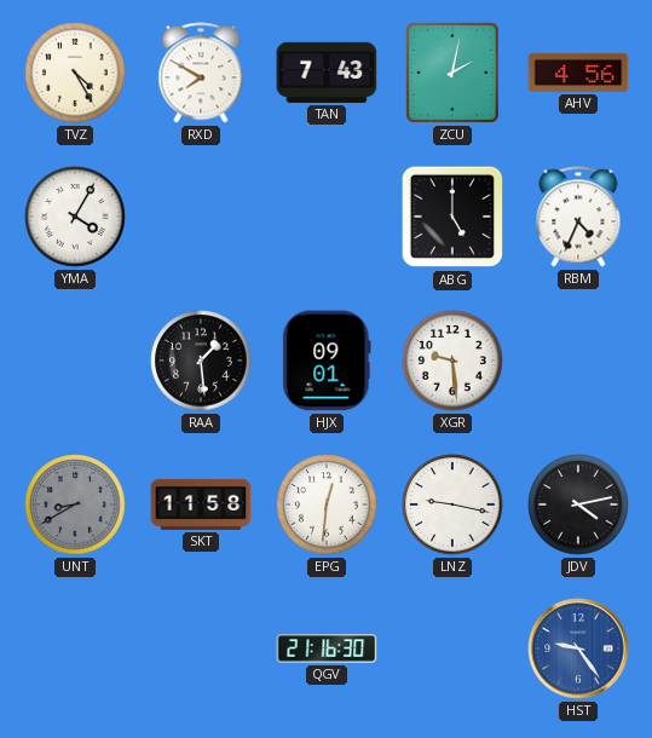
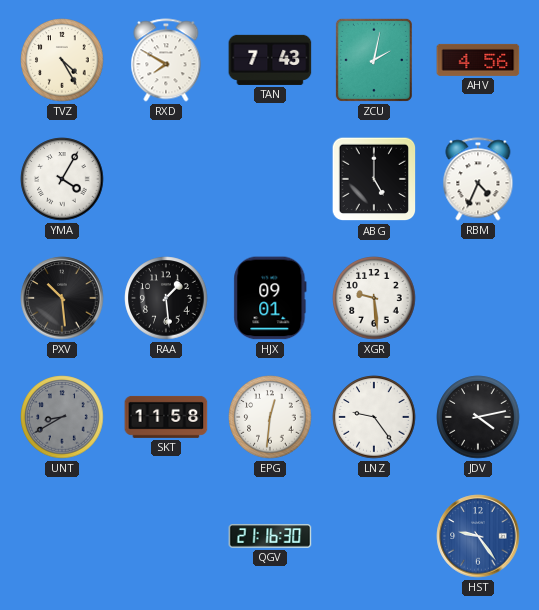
PXV: none -> 10:29
LNZ: 9:17 -> 9:24
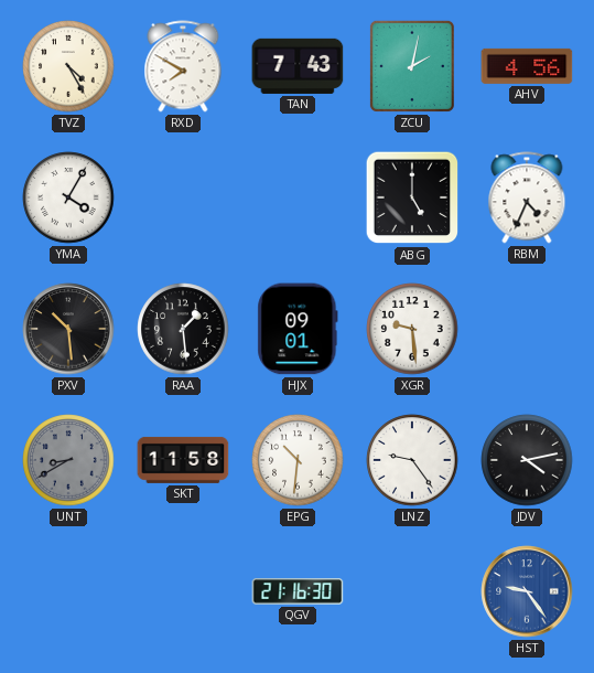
EPG: 12:31 -> 10:31
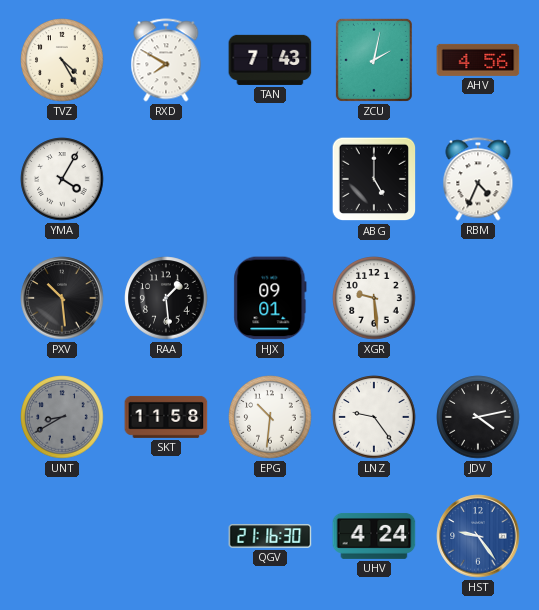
UHV: none -> 4:24
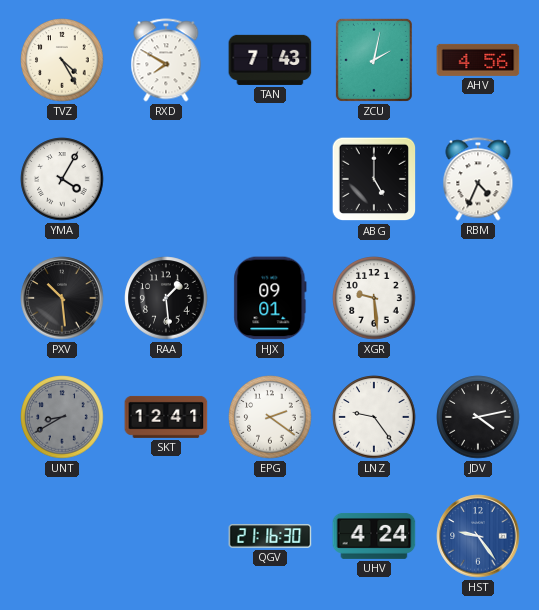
SKT: 11:58 -> 12:41
EPG: 10:31 -> 2:21
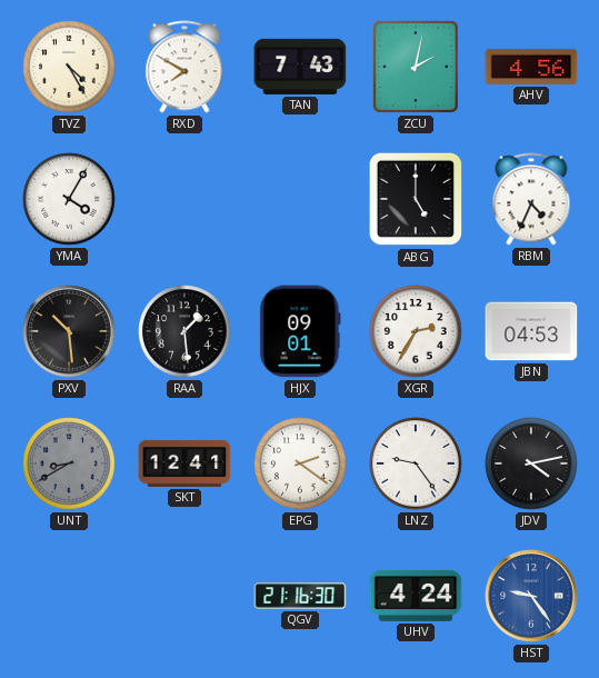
XGR: 9:29 -> 2:35
JBN: none -> 04:53
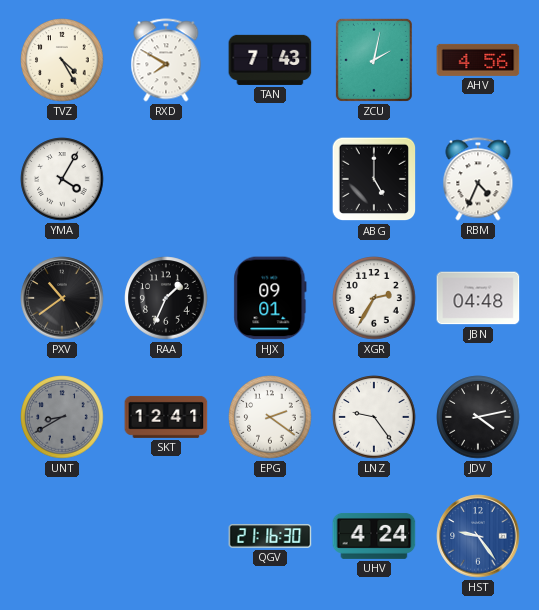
PXV: 10:29 -> 10:39
RAA: 1:29 -> 1:34
JBN: 04:53 -> 04:48
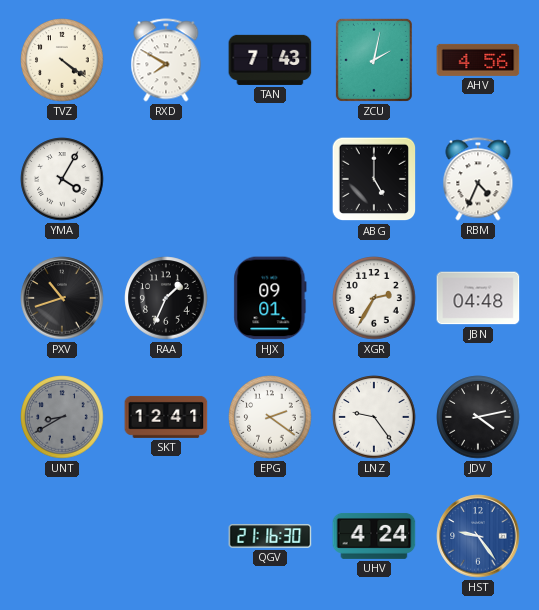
TVZ: 4:25 -> 4:21
PXV: 10:39 -> 10:42
